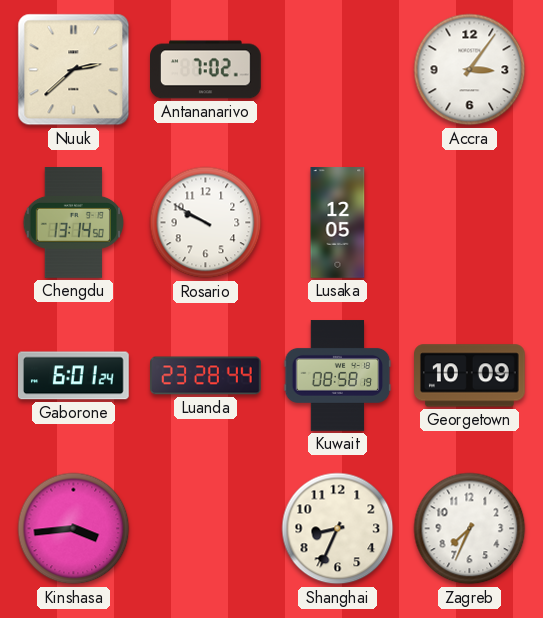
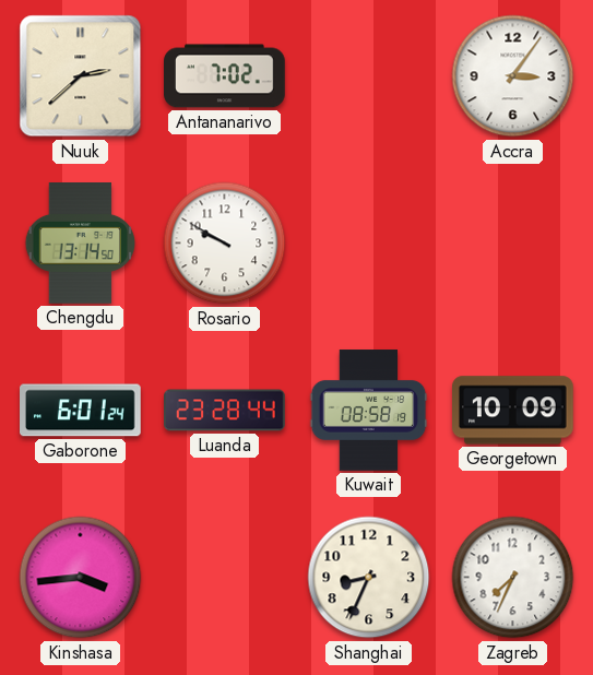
Lusaka: 12:05 -> none
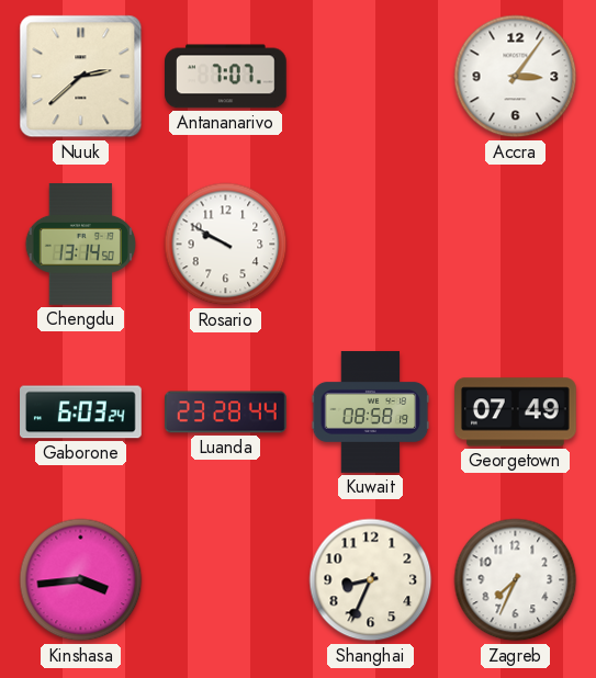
Antananarivo: 7:02 -> 7:07
Gaborone: 6:01 -> 6:03
Georgetown: 10:09 -> 07:49
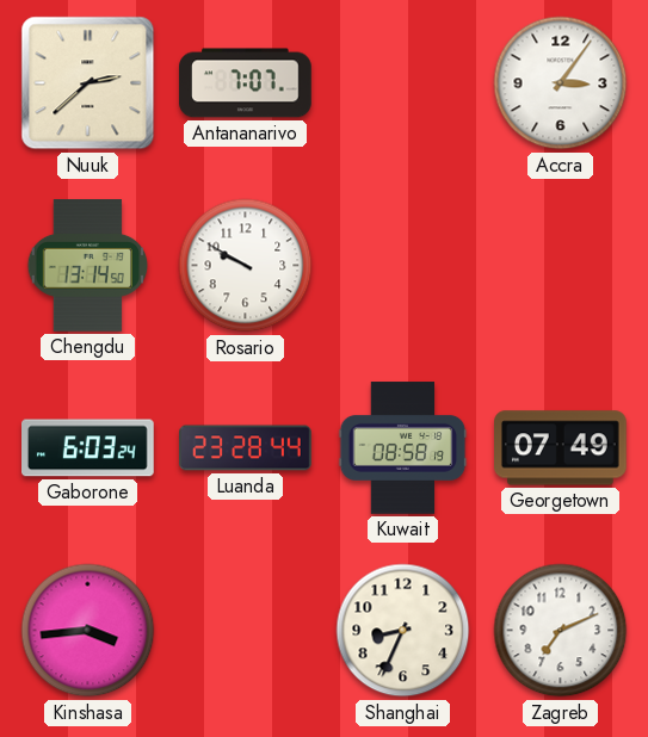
Zagreb: 7:34 -> 7:11
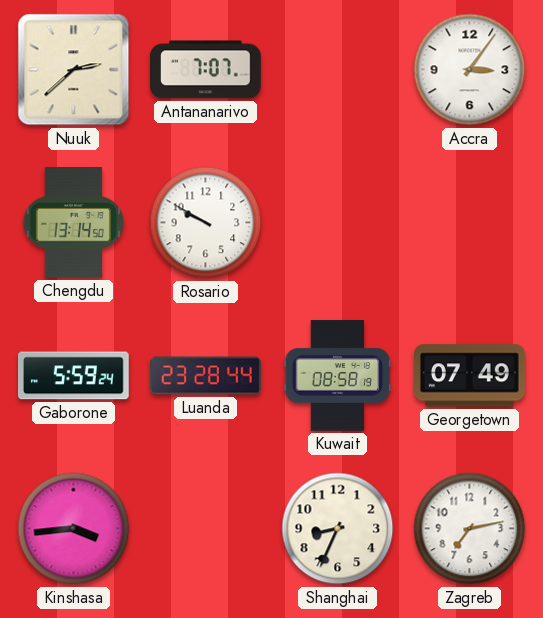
Gaborone: 6:03 -> 5:59
Zagreb: 7:11 -> 7:13
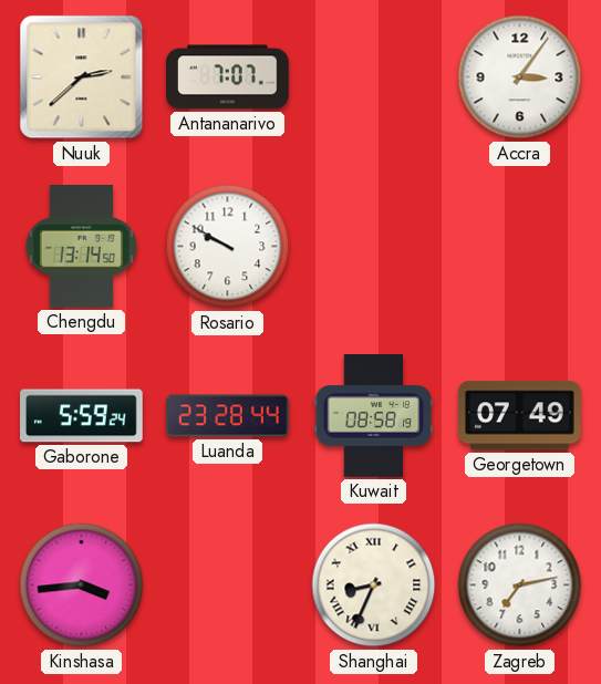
Shanghai numerals: Arabic -> Roman
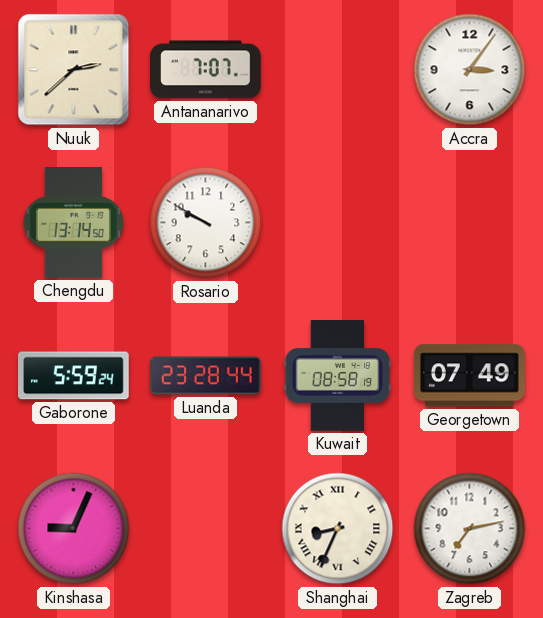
Kinshasa: 3:44 -> 9:04
